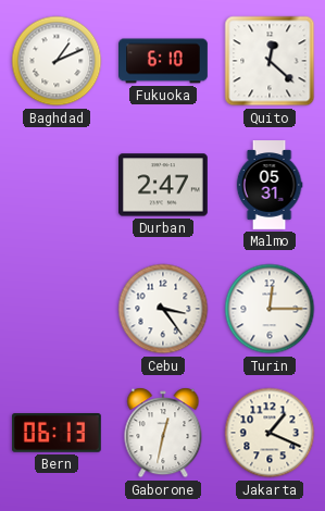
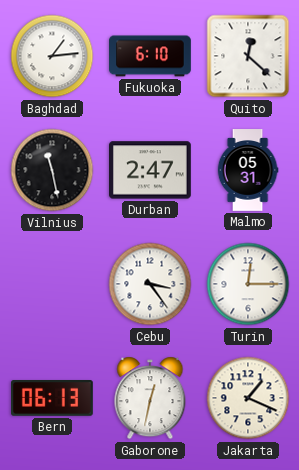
Baghdad: 1:11 -> 1:14
Vilnius: none -> 11:28
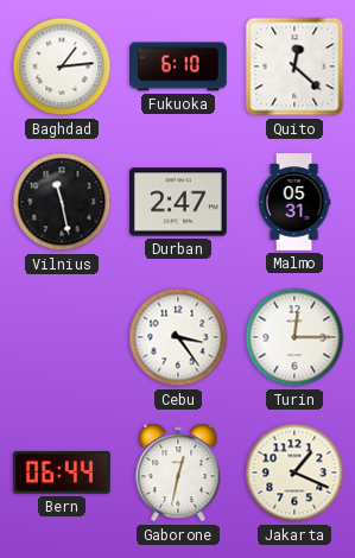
Bern: 06:13 -> 06:44
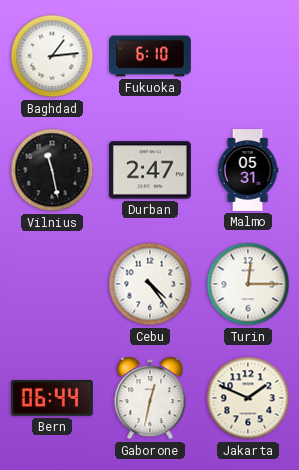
Quito: 12:22 -> none
Cebu: 3:24 -> 4:24
Jakarta: 1:19 -> 1:49
